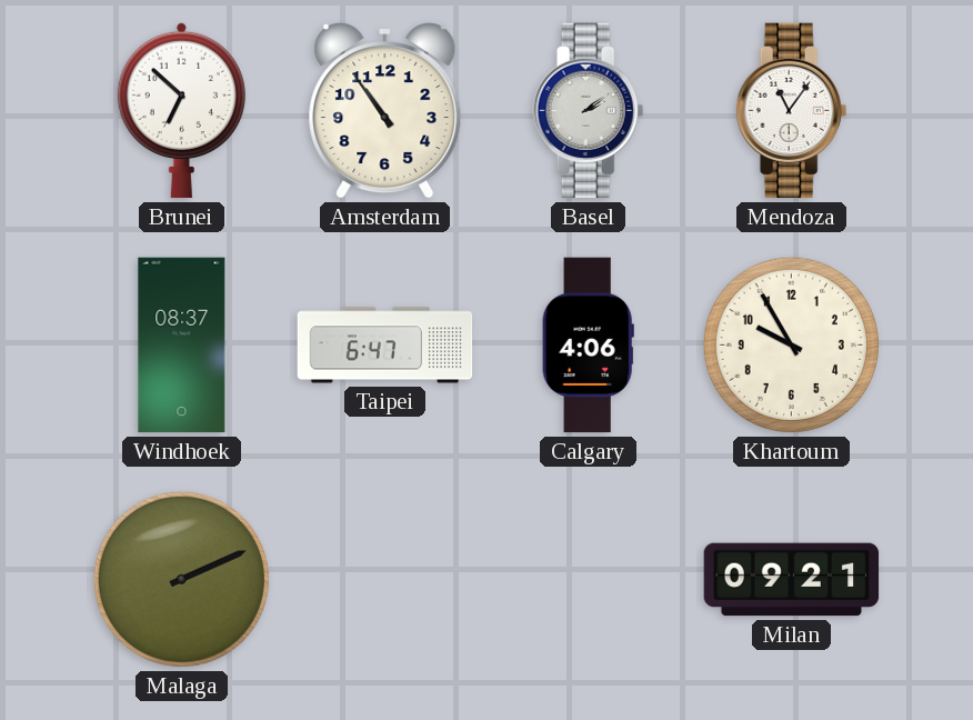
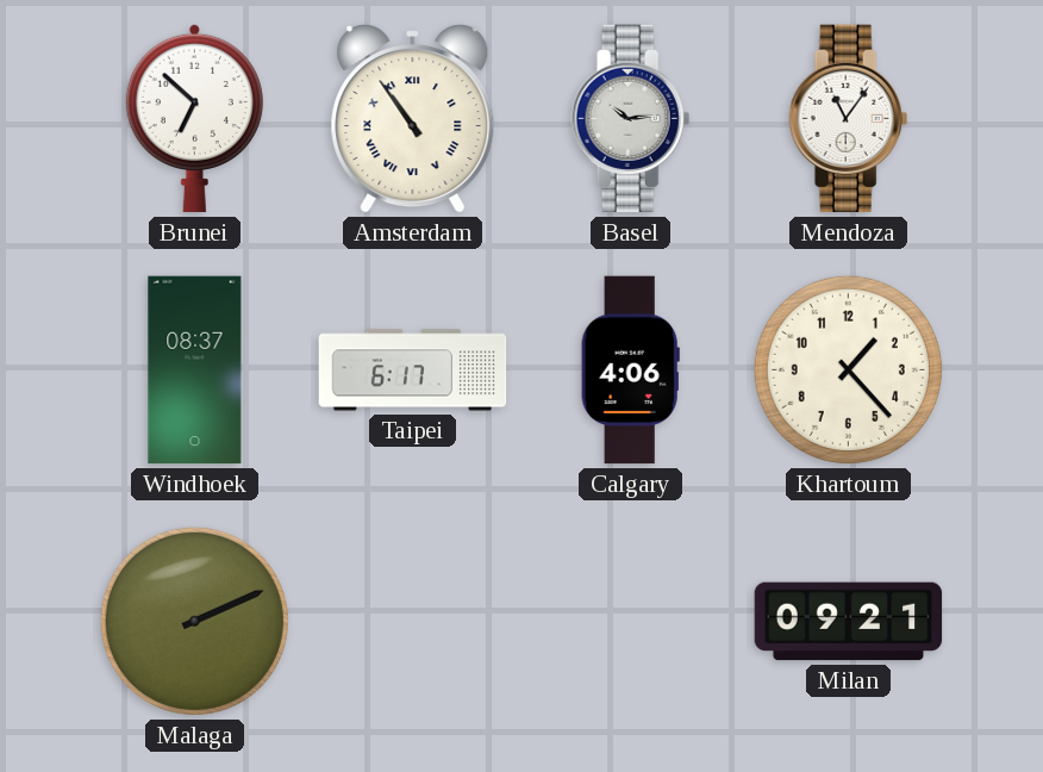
Amsterdam numerals: Arabic -> Roman
Basel: 2:09 -> 10:14
Taipei: 6:47 -> 6:17
Khartoum: 9:55 -> 1:23
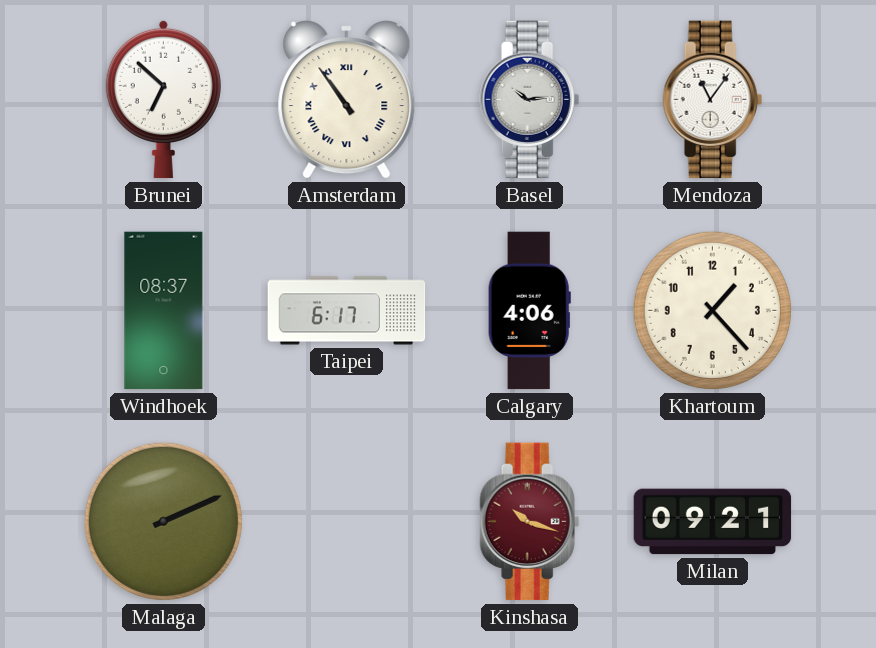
Kinshasa: none -> 10:18
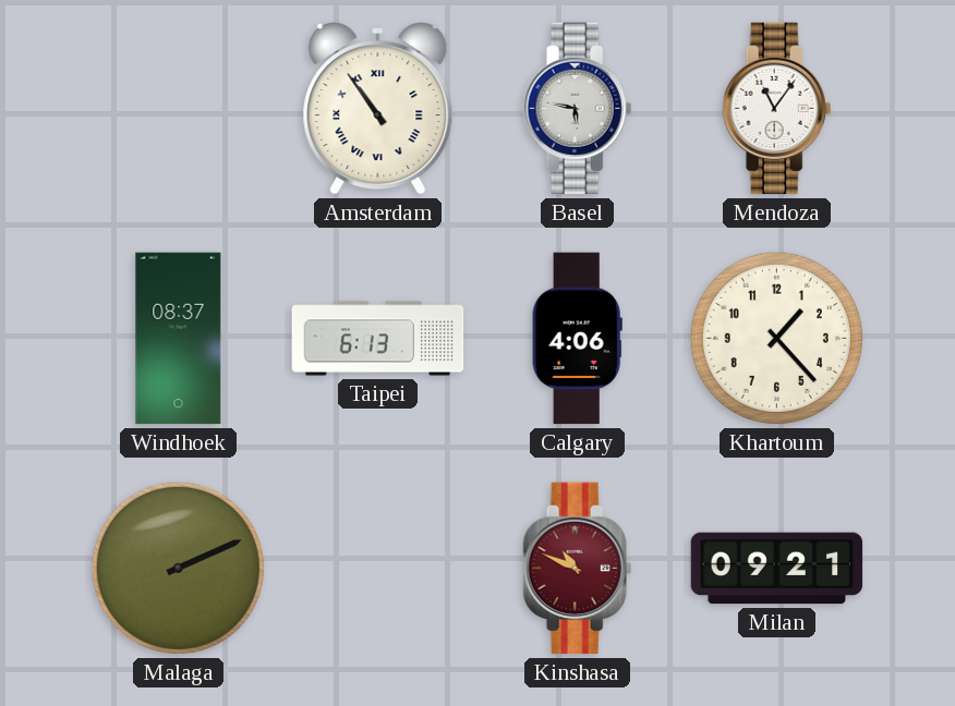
Brunei: 6:52 -> none
Basel: 10:14 -> 5:47
Taipei: 6:17 -> 6:13
Kinshasa: 10:18 -> 10:49
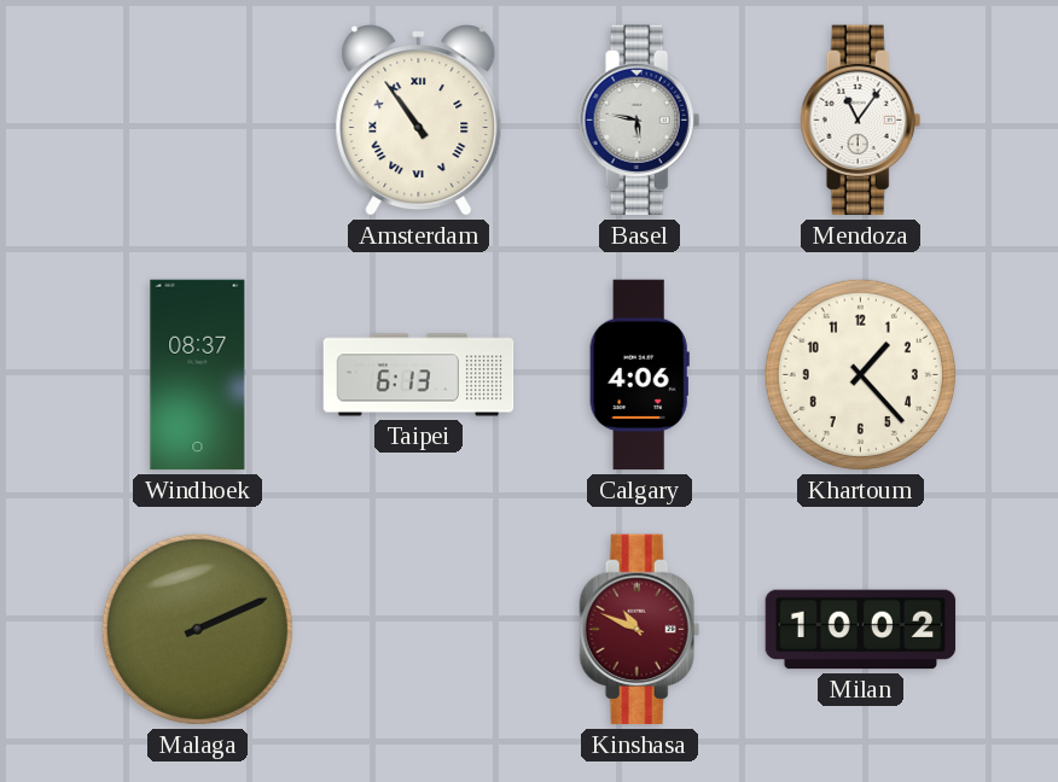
Milan: 09:21 -> 10:02
